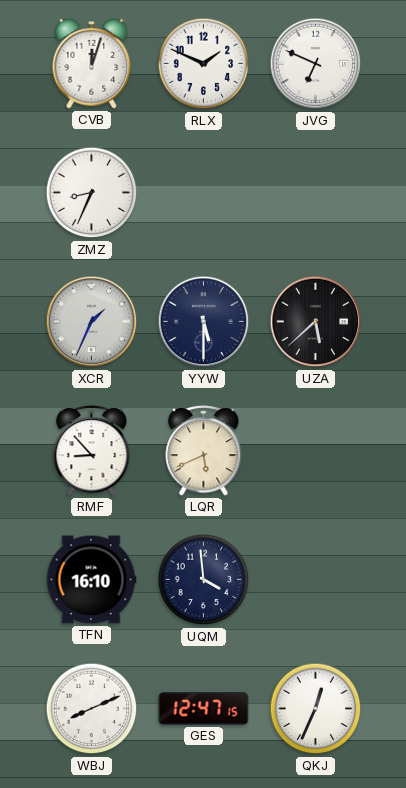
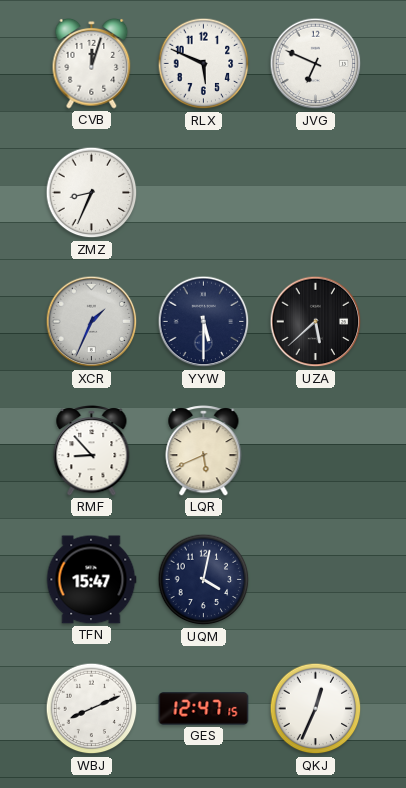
RLX: 1:49 -> 5:49
TFN: 16:10 -> 15:47
UQM: 3:59 -> 4:02
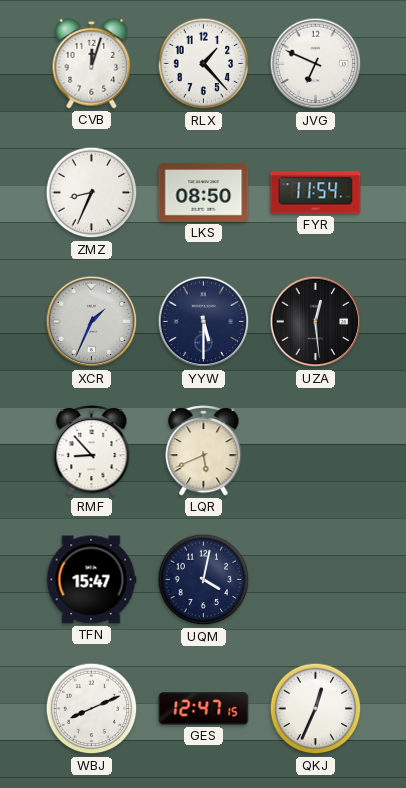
RLX: 5:49 -> 1:23
LKS: none -> 08:50
FYR: none -> 11:54
UZA: 5:38 -> 12:29
